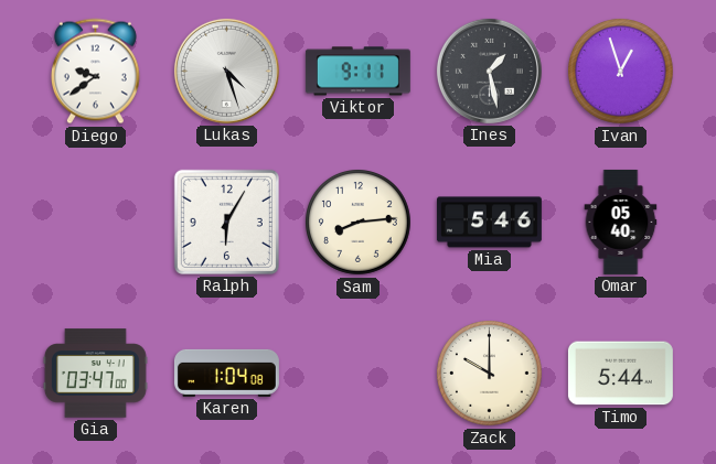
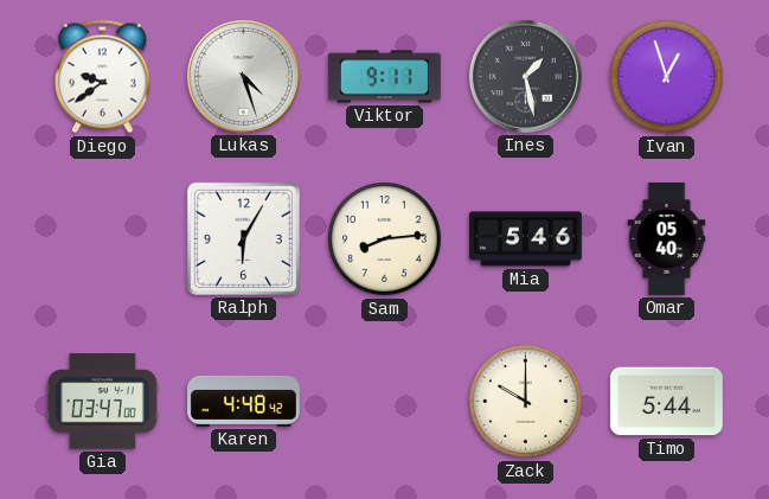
Karen: 1:04 -> 4:48
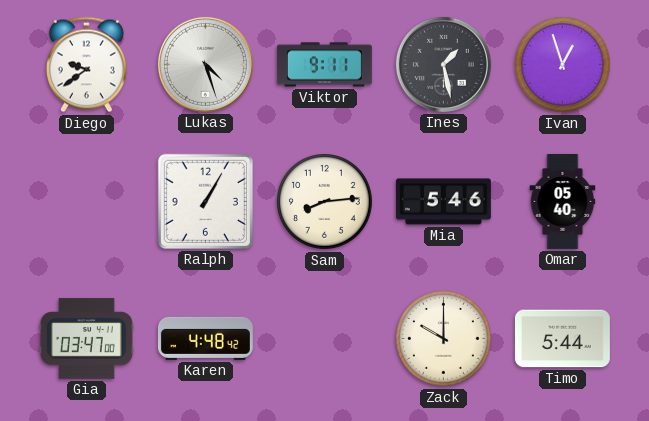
Ralph: 6:05 -> 1:05
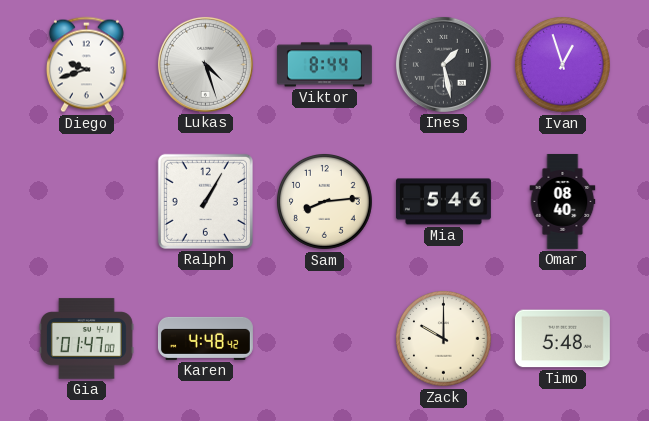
Diego: 9:39 -> 9:42
Viktor: 9:11 -> 8:44
Omar: 05:40 -> 08:40
Gia: 03:47 -> 01:47
Timo: 5:44 -> 5:48
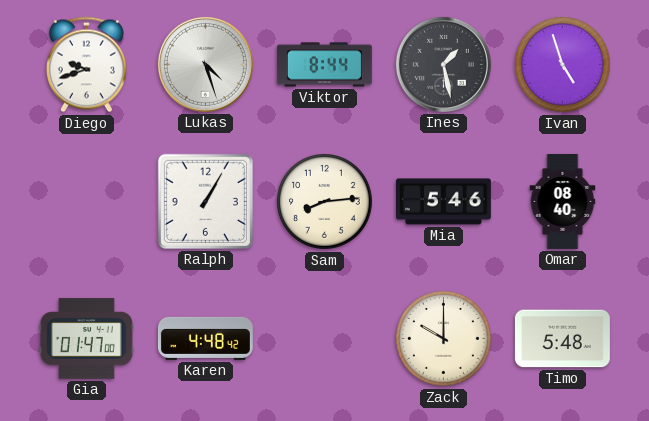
Ivan: 12:57 -> 4:57
